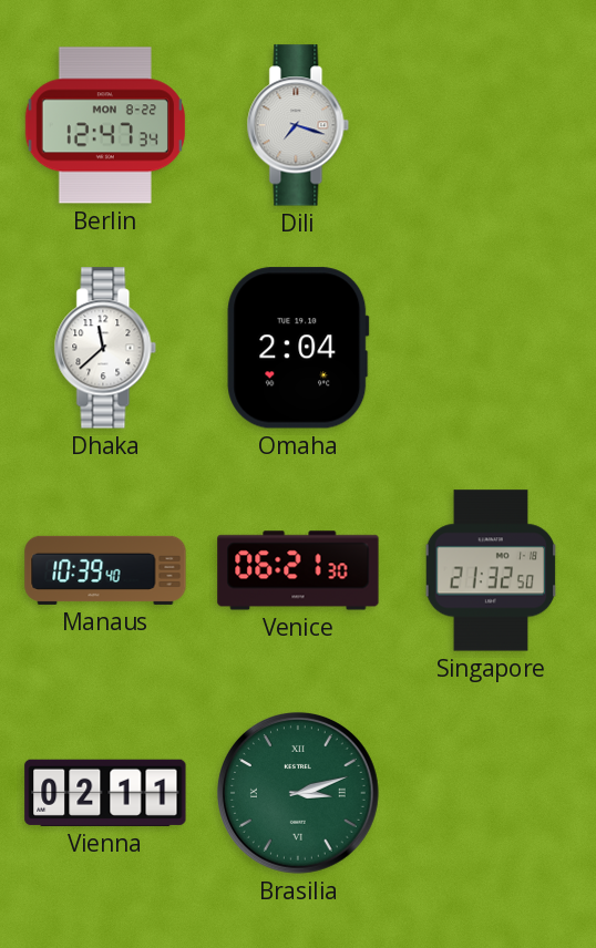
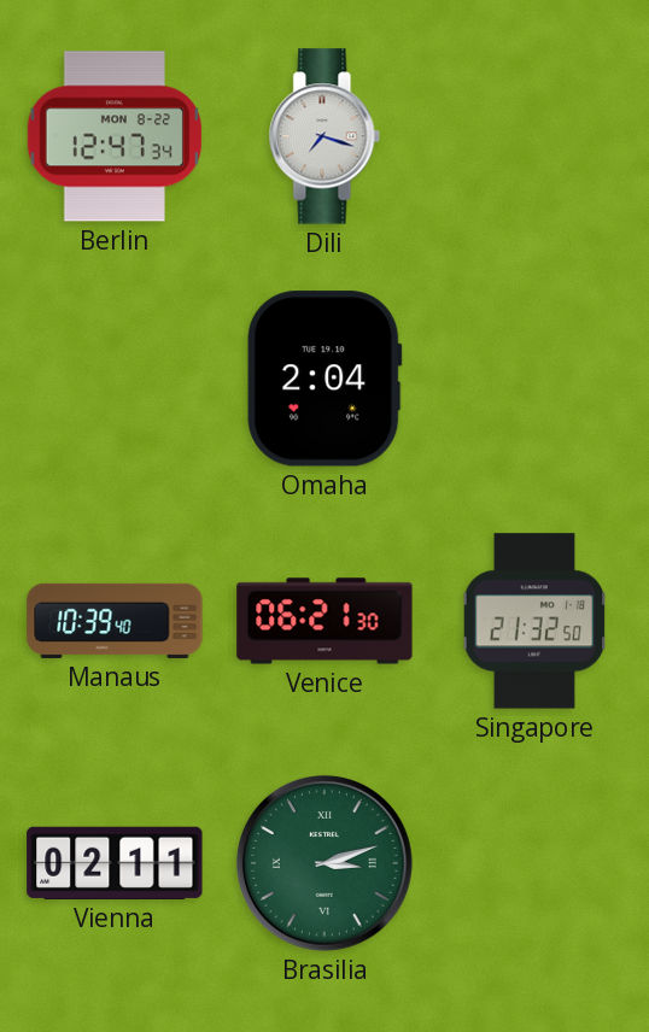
Dhaka: 11:38 -> none
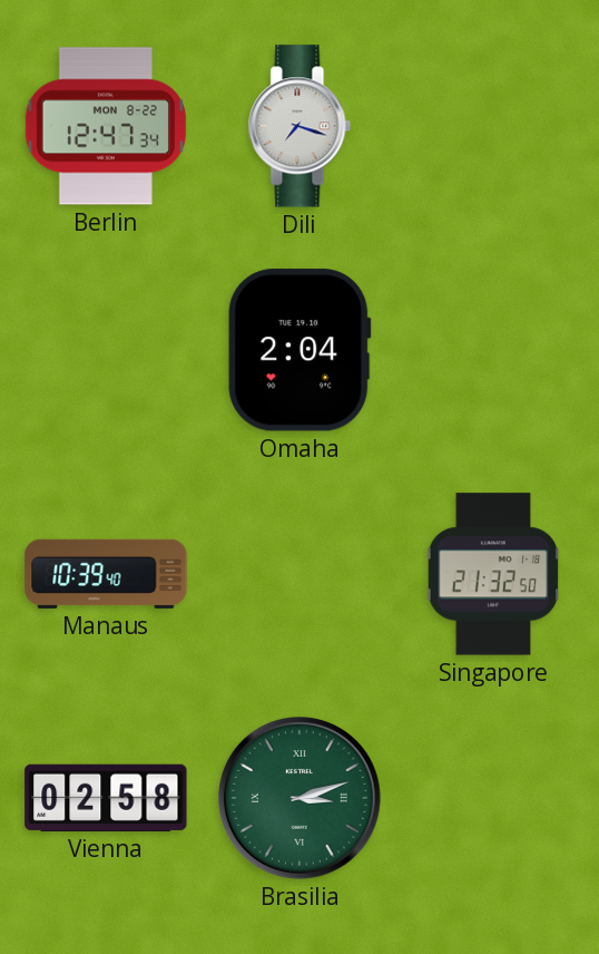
Venice: 06:21 -> none
Vienna: 02:11 -> 02:58
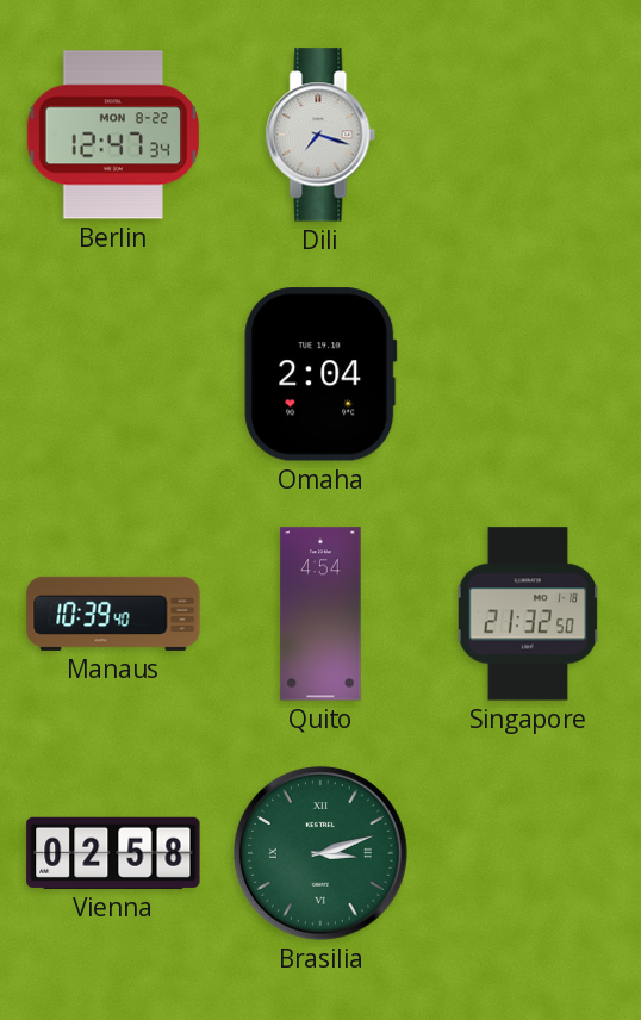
Quito: none -> 4:54
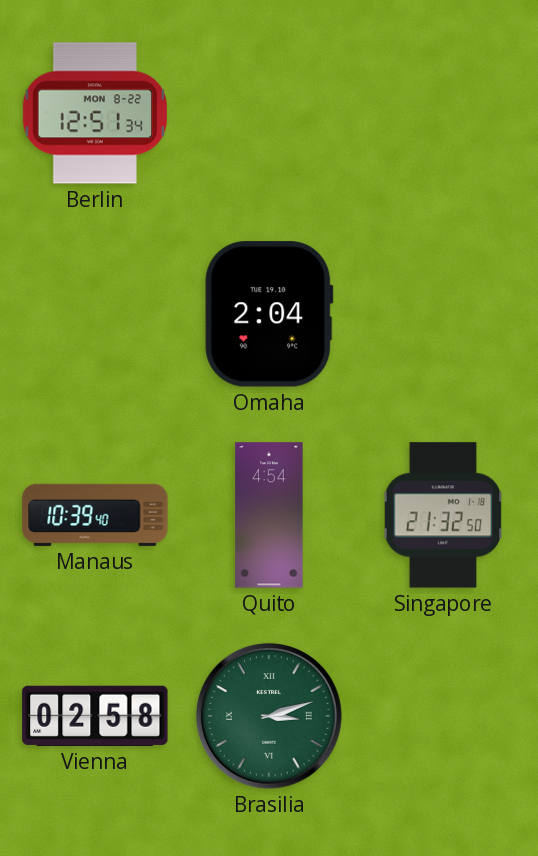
Berlin: 12:47 -> 12:51
Dili: 7:18 -> none
